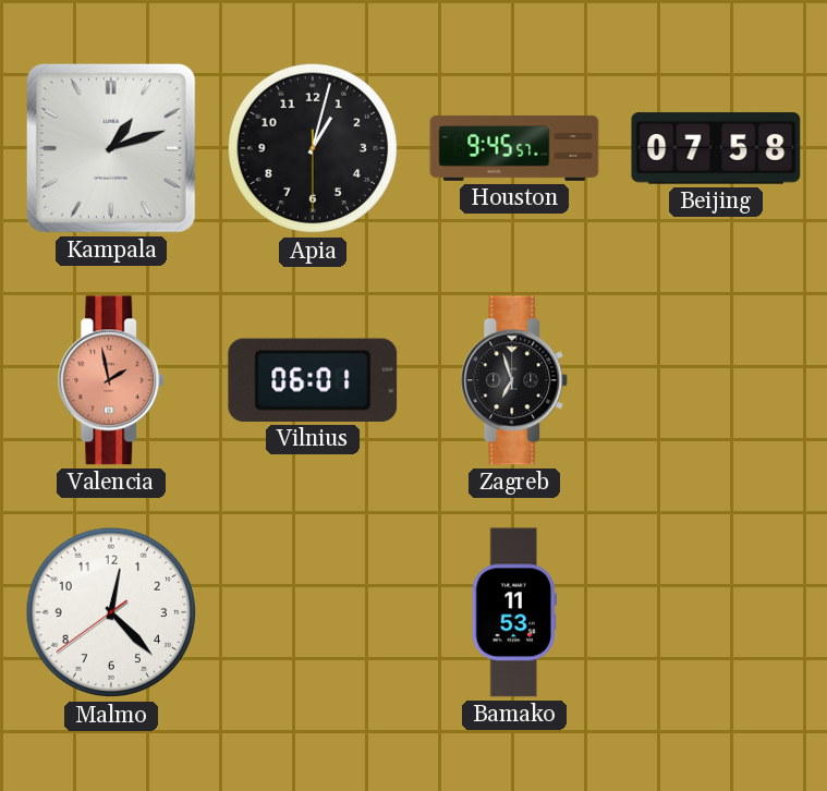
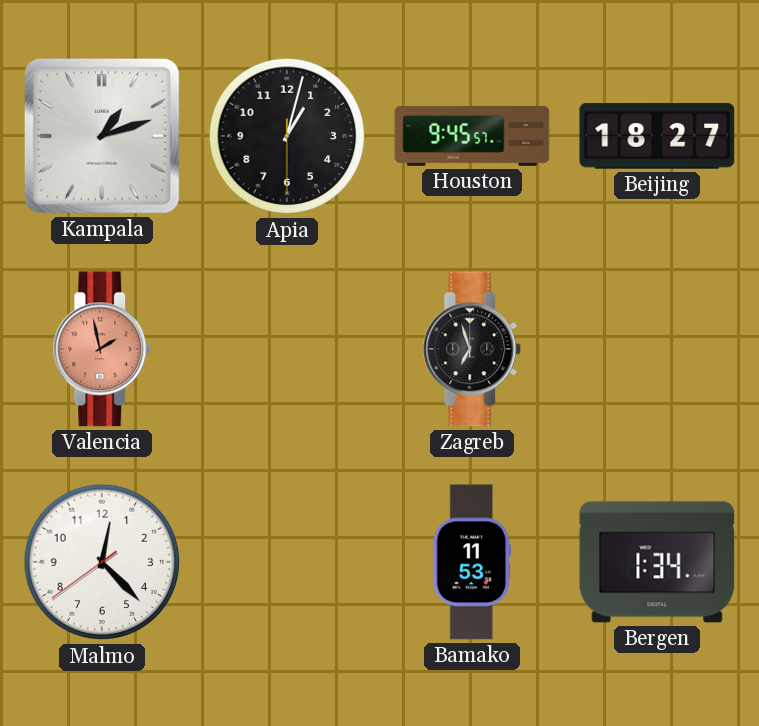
Beijing: 07:58 -> 18:27
Vilnius: 06:01 -> none
Bergen: none -> 1:34
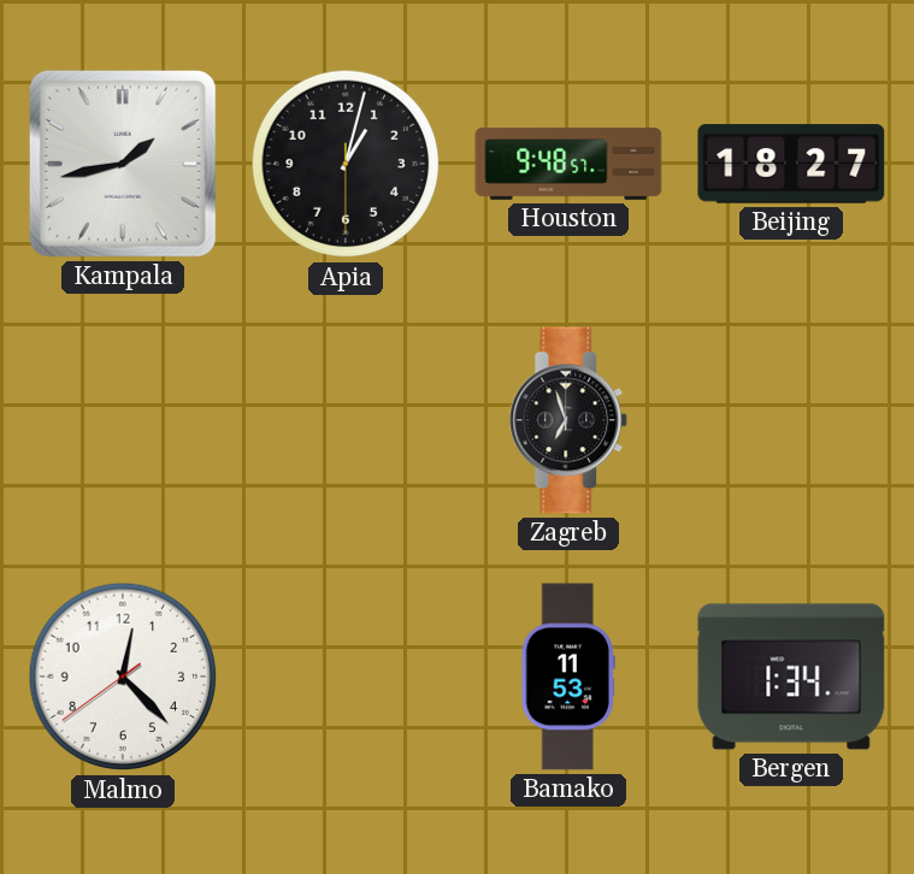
Kampala: 1:12 -> 1:43
Houston: 9:45 -> 9:48
Valencia: 1:58 -> none
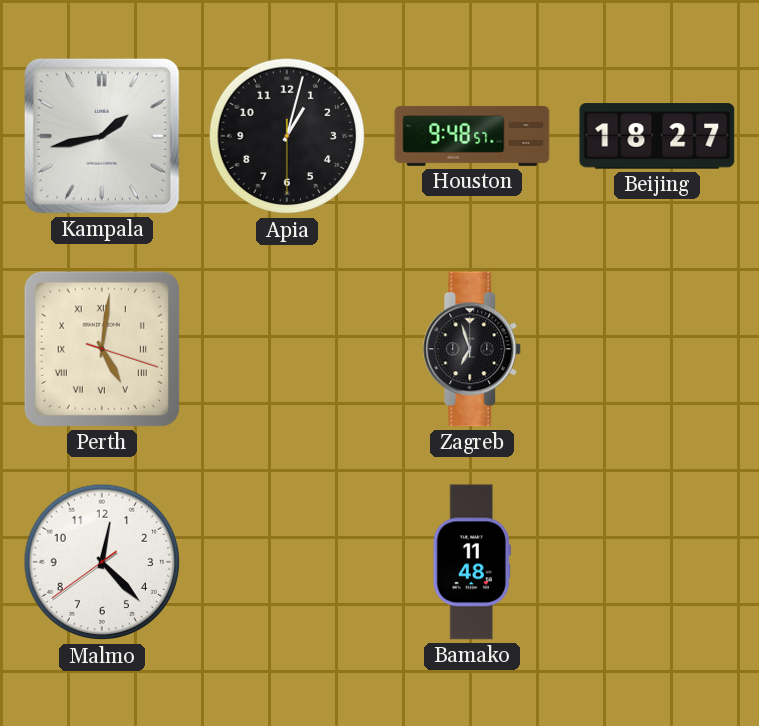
Perth: none -> 5:01
Bamako: 11:53 -> 11:48
Bergen: 1:34 -> none
